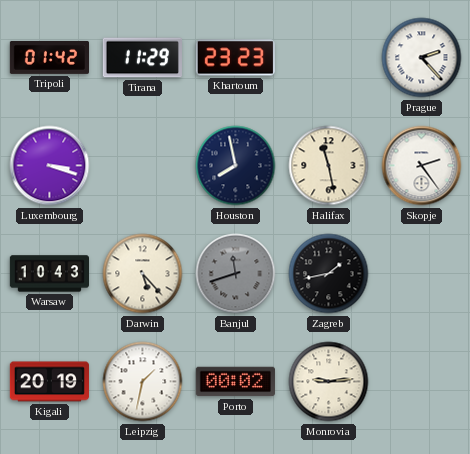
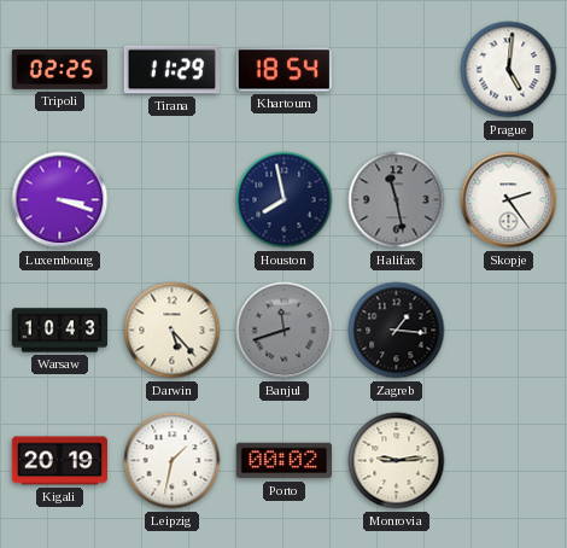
Tripoli: 01:42 -> 02:25
Khartoum: 23:23 -> 18:54
Prague: 2:23 -> 5:01
Halifax dial: cream -> grey
Zagreb: 1:43 -> 1:16
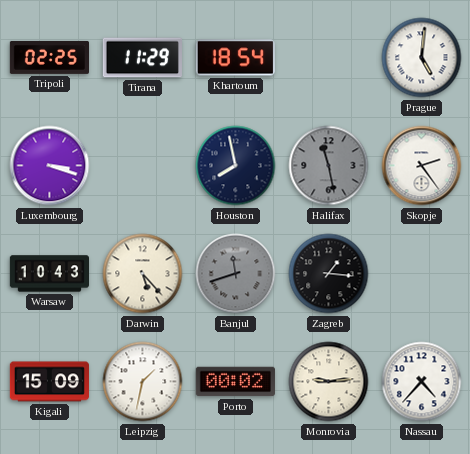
Kigali: 20:19 -> 15:09
Nassau: none -> 4:37
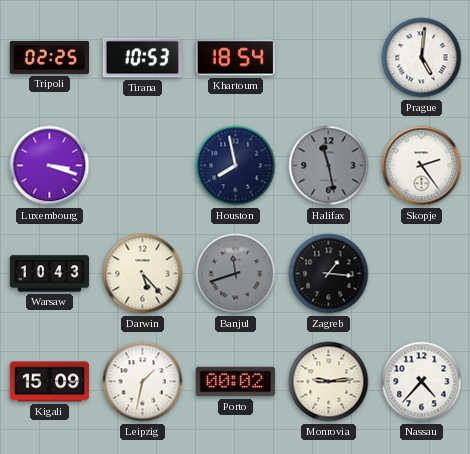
Tirana: 11:29 -> 10:53
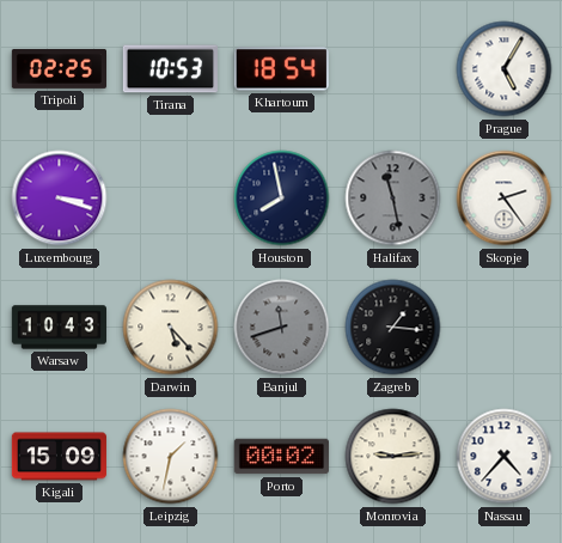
Prague: 5:01 -> 5:05
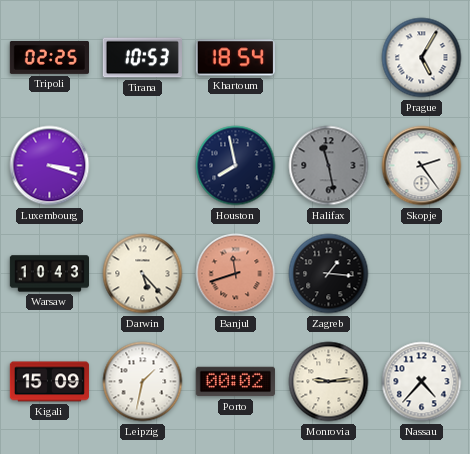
Banjul dial: grey -> salmon
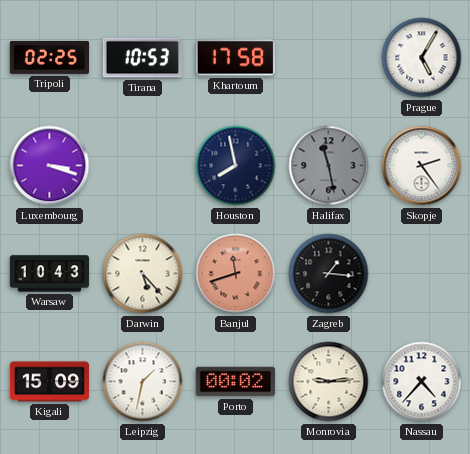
Khartoum: 18:54 -> 17:58
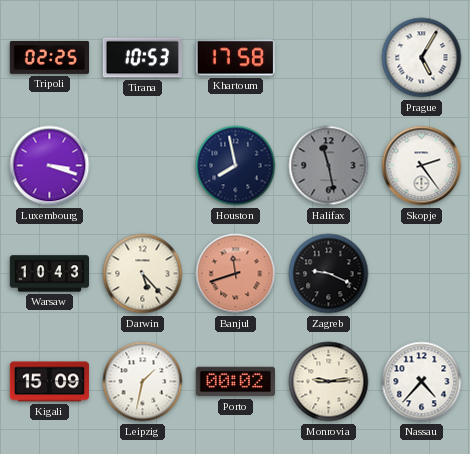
Zagreb: 1:16 -> 9:19
